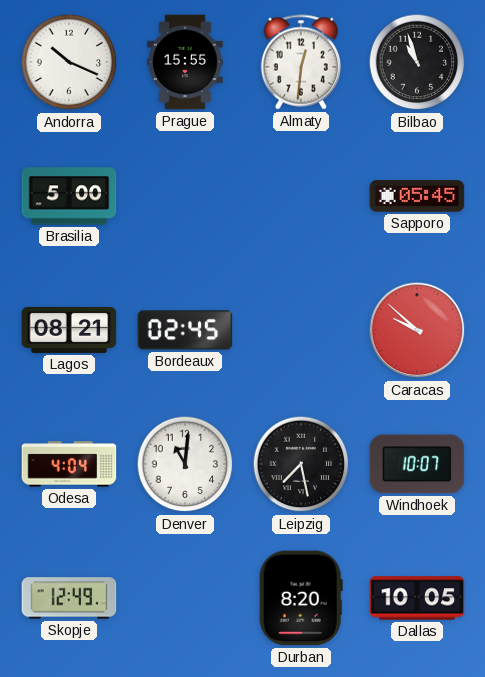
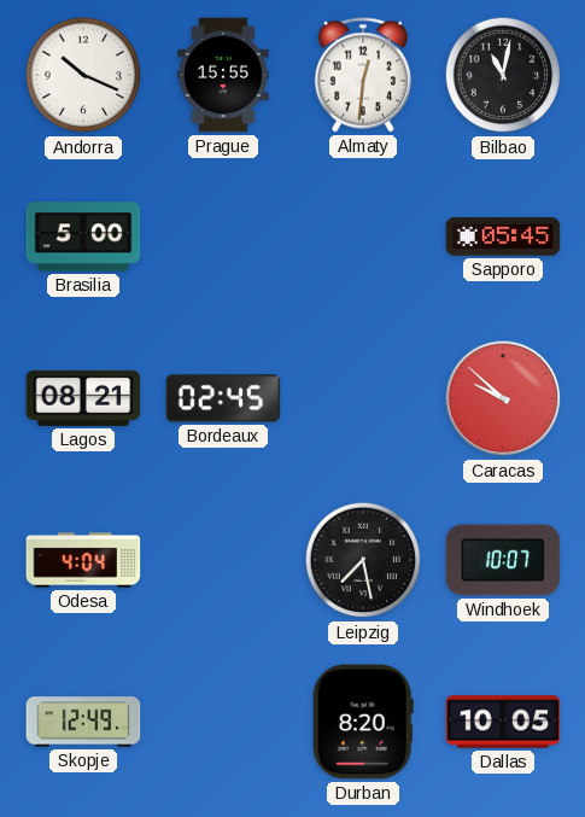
Bilbao: 10:57 -> 11:02
Denver: 11:01 -> none
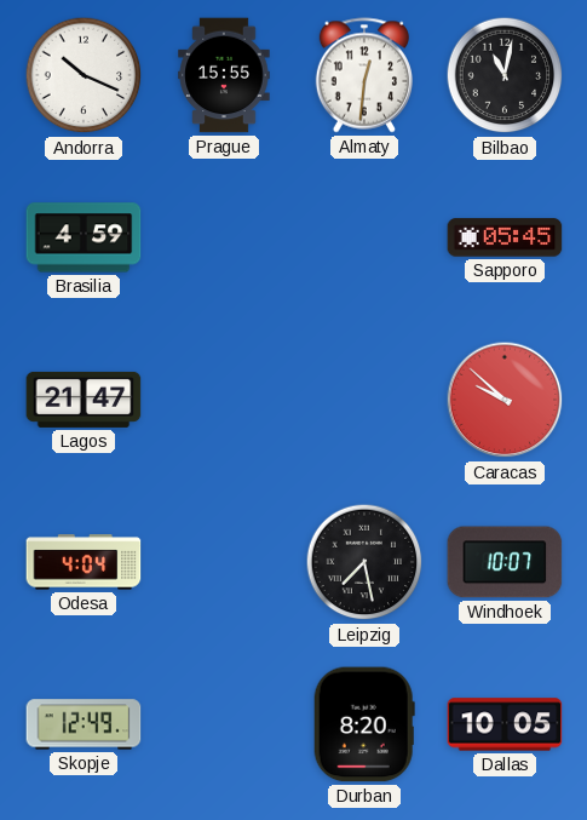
Brasilia: 5:00 -> 4:59
Lagos: 08:21 -> 21:47
Bordeaux: 02:45 -> none
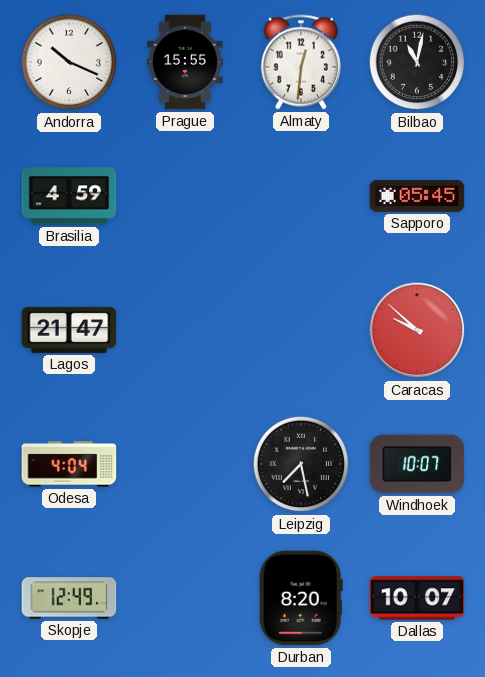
Dallas: 10:05 -> 10:07
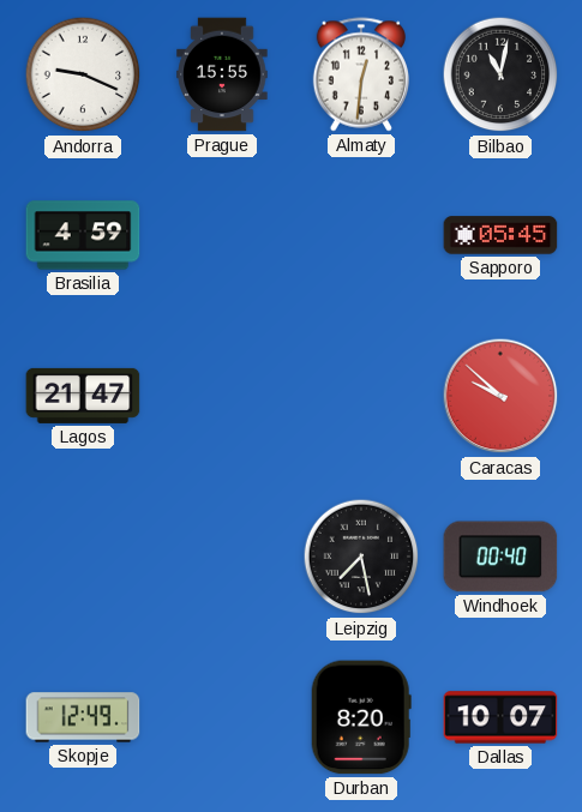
Andorra: 10:19 -> 9:19
Odesa: 4:04 -> none
Windhoek: 10:07 -> 00:40
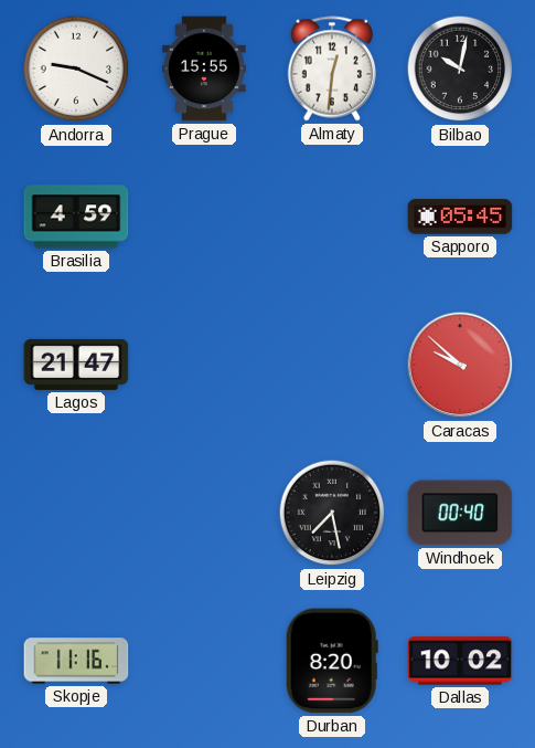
Bilbao: 11:02 -> 10:02
Skopje: 12:49 -> 11:16
Dallas: 10:07 -> 10:02
